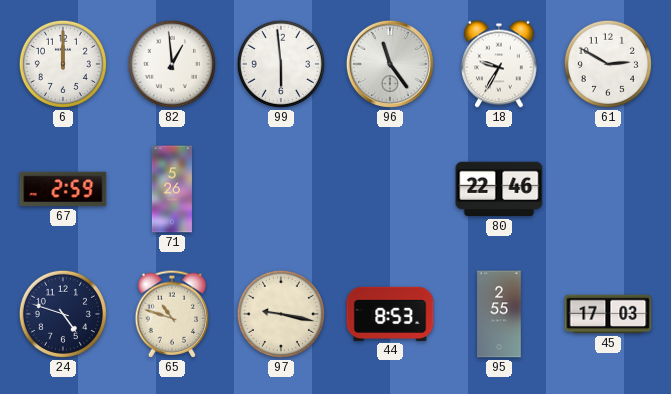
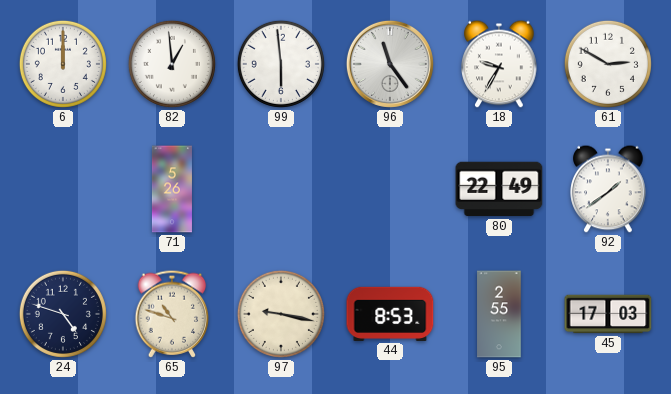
67: 2:59 -> none
80: 22:46 -> 22:49
92: none -> 1:39
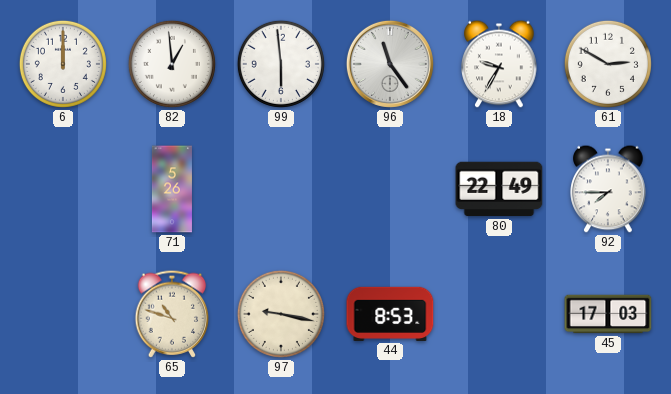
92: 1:39 -> 7:45
24: 4:48 -> none
95: 2:55 -> none
